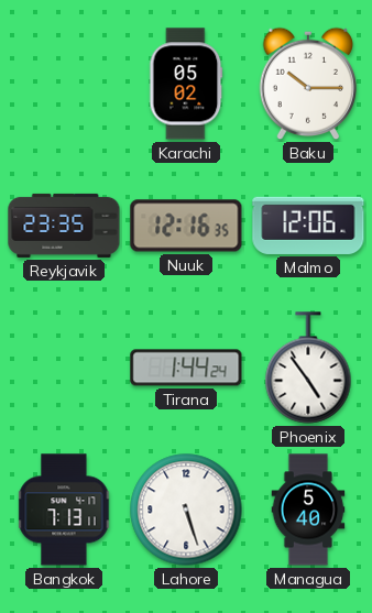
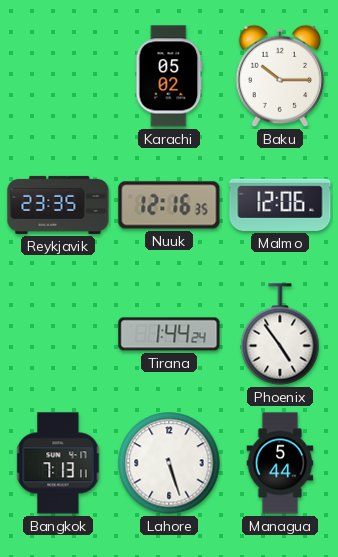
Managua: 5:40 -> 5:44
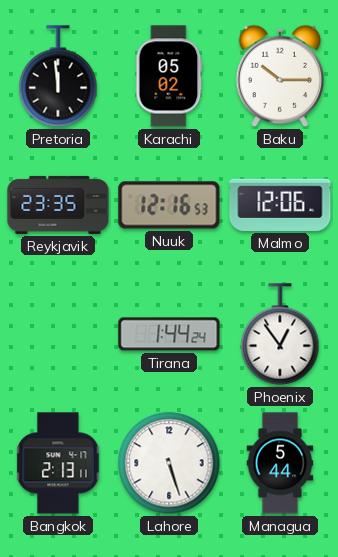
Pretoria: none -> 11:59
Nuuk: 12:16:35 -> 12:16:53
Phoenix: 4:54 -> 12:54
Bangkok: 7:13 -> 2:13
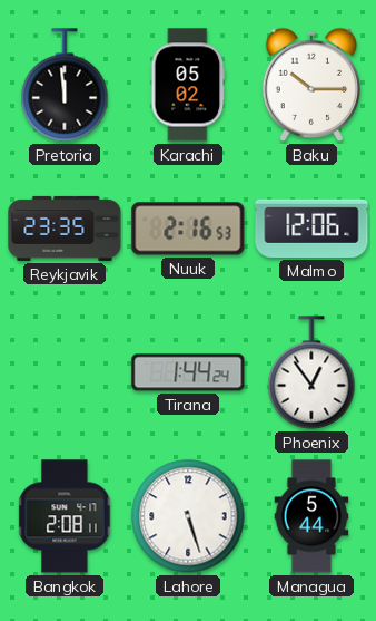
Nuuk: 12:16 -> 2:16
Bangkok: 2:13 -> 2:08
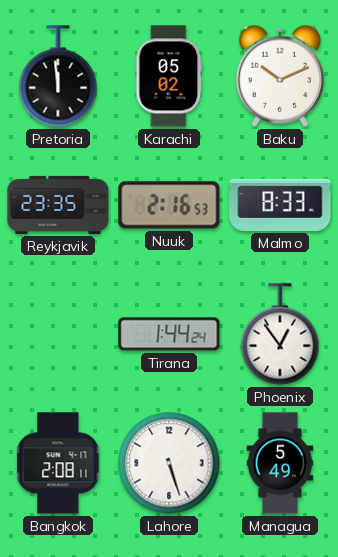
Baku: 10:15 -> 10:11
Malmo: 12:06 -> 8:33
Managua: 5:44 -> 5:49
